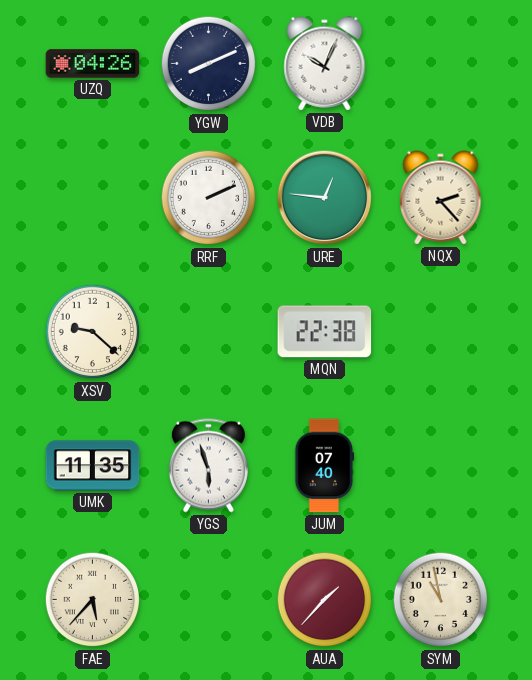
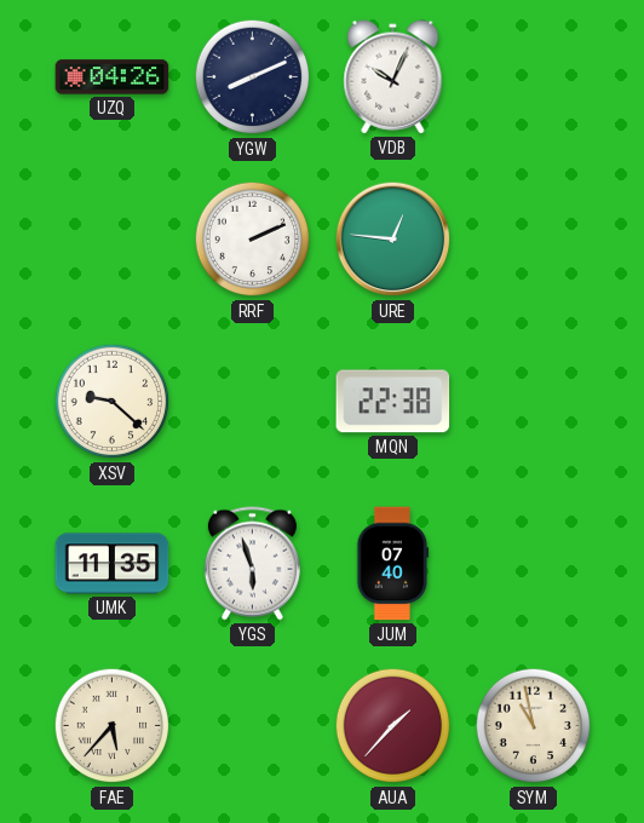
NQX: 2:23 -> none
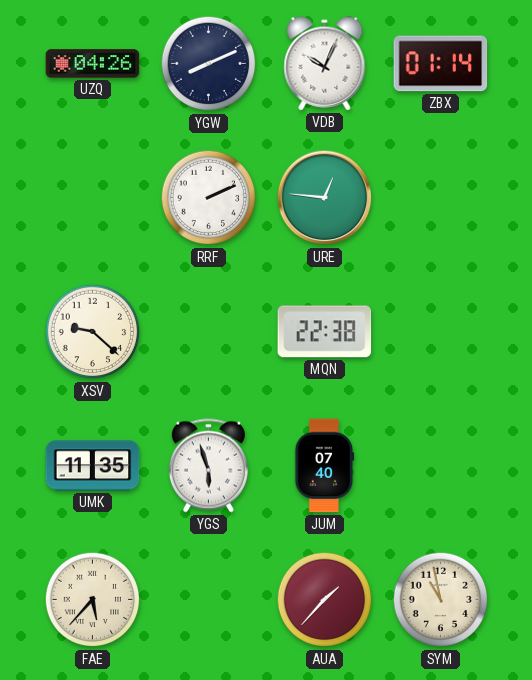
ZBX: none -> 01:14
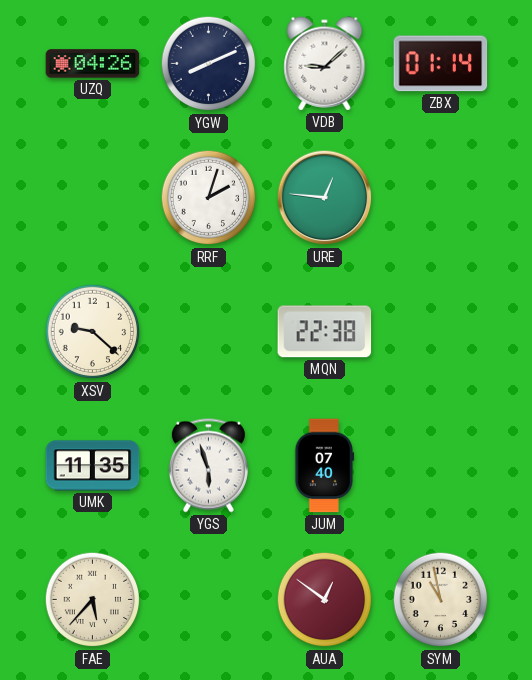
VDB: 10:04 -> 9:08
RRF: 2:11 -> 2:03
AUA: 1:37 -> 12:51
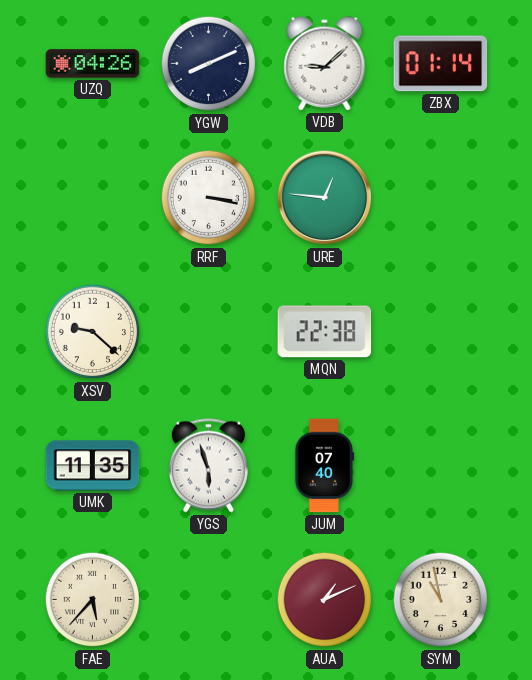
RRF: 2:03 -> 3:17
AUA: 12:51 -> 1:11
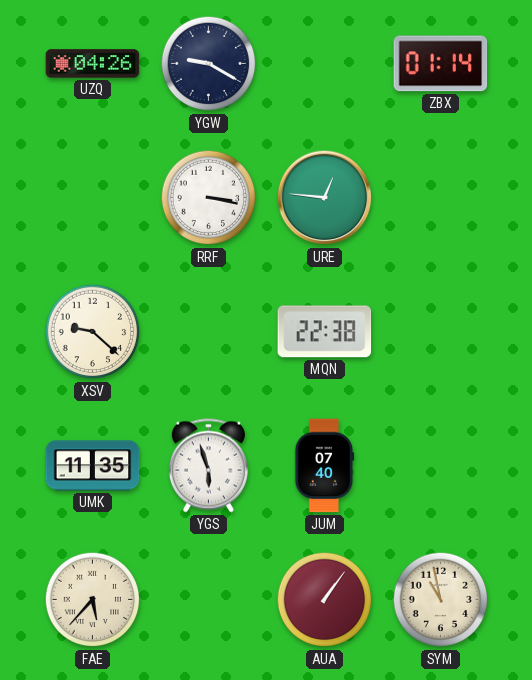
YGW: 8:11 -> 9:20
VDB: 9:08 -> none
AUA: 1:11 -> 1:06
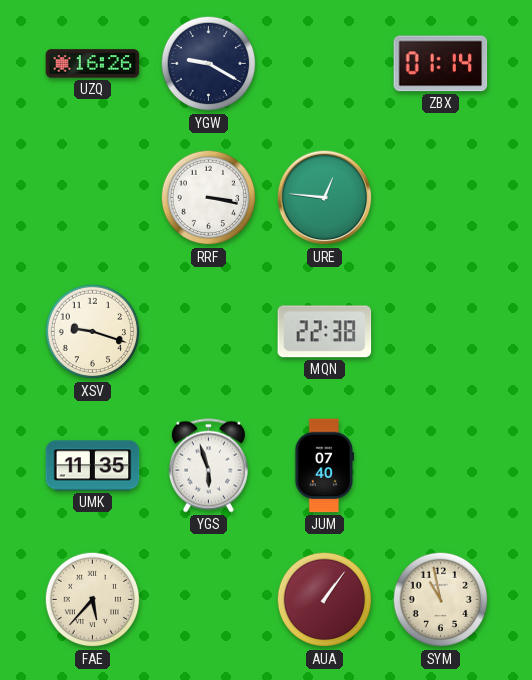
UZQ: 04:26 -> 16:26
XSV: 9:22 -> 9:18
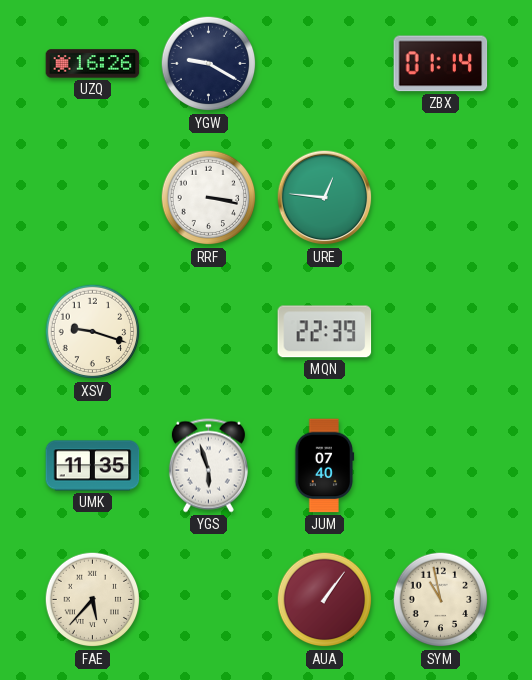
MQN: 22:38 -> 22:39
